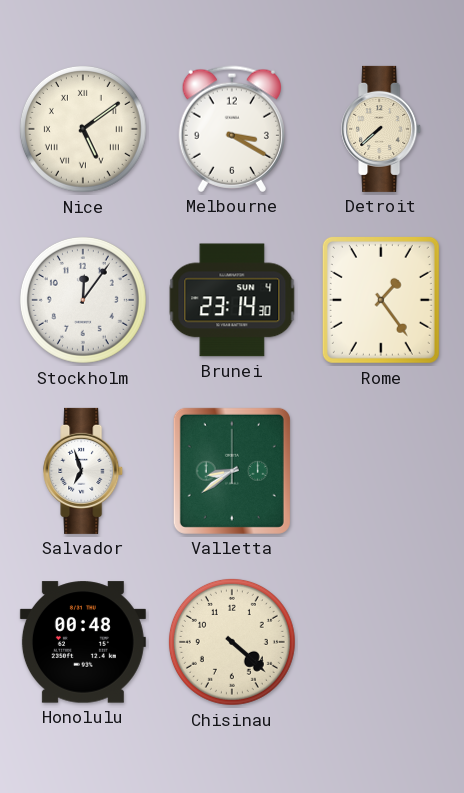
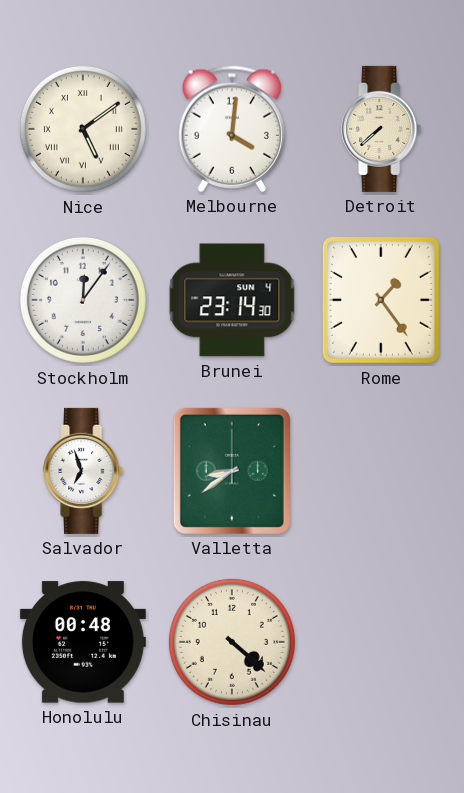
Melbourne: 3:20 -> 4:01
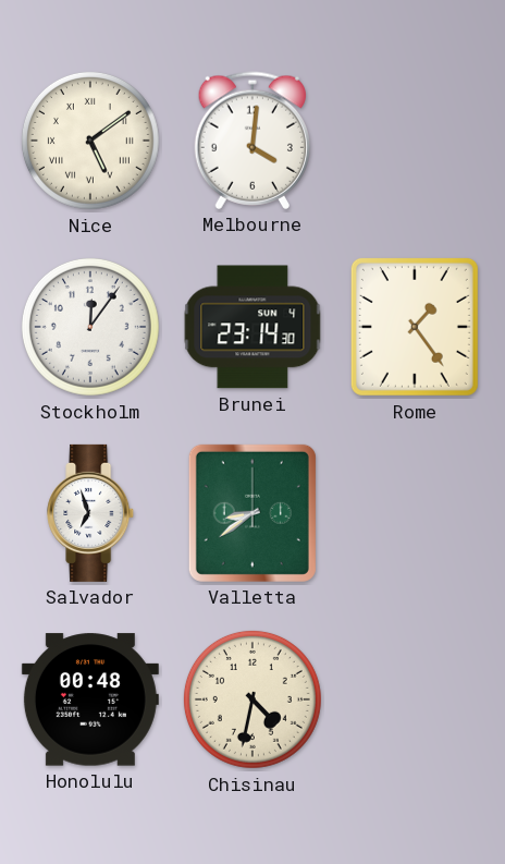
Detroit: 7:38 -> none
Chisinau: 4:22 -> 4:32
